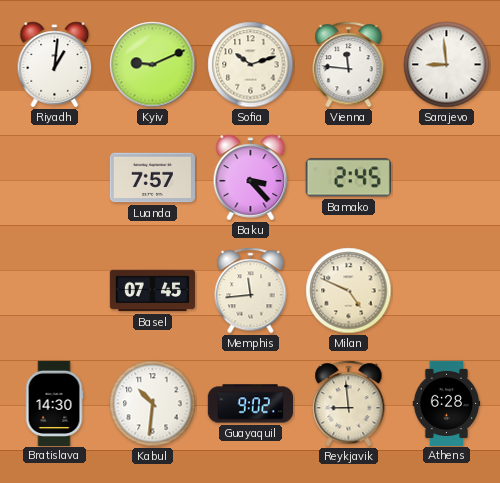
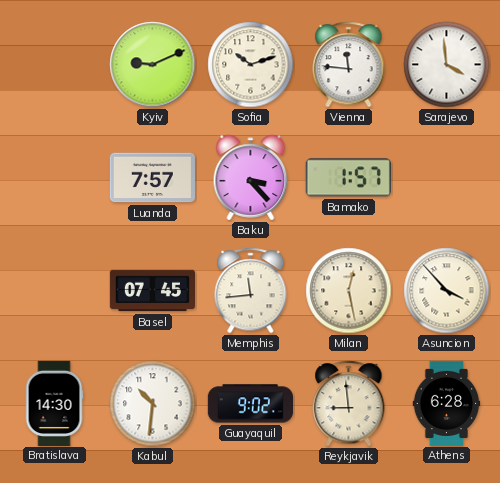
Riyadh: 1:01 -> none
Sarajevo: 8:59 -> 3:59
Bamako: 2:45 -> 1:57
Milan: 4:49 -> 12:28
Asuncion: none -> 3:53
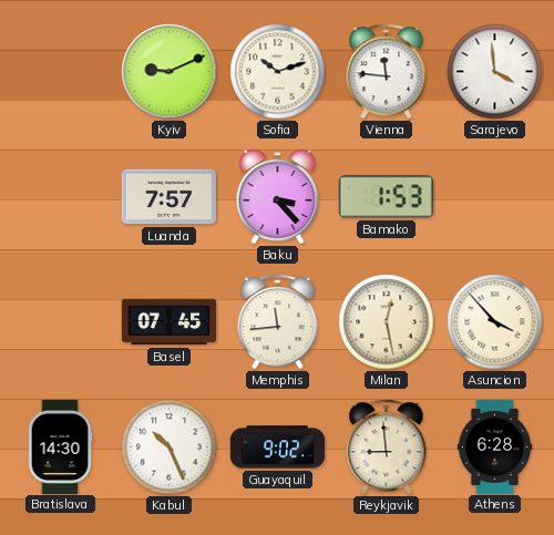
Bamako: 1:57 -> 1:53
Kabul: 10:31 -> 10:26
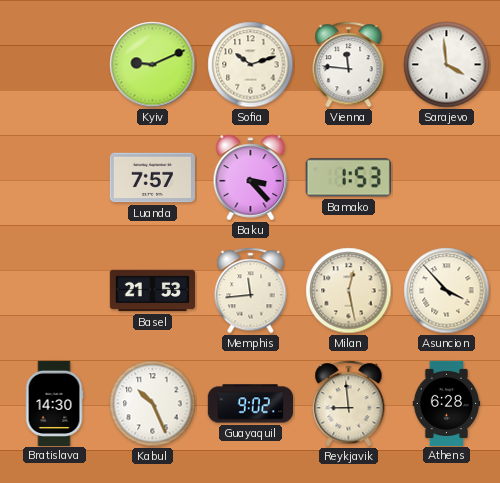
Basel: 07:45 -> 21:53
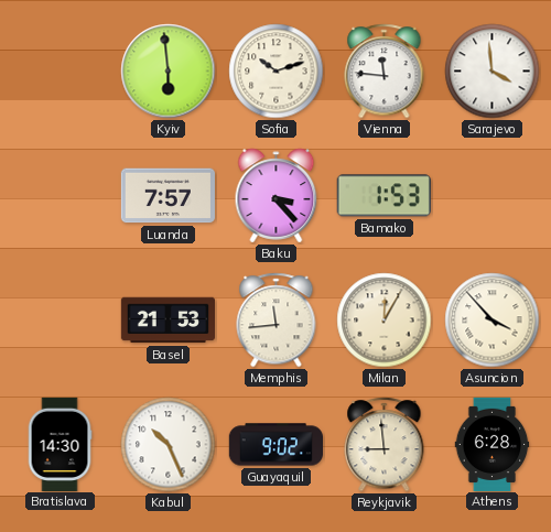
Kyiv: 9:11 -> 5:59
Milan: 12:28 -> 12:05
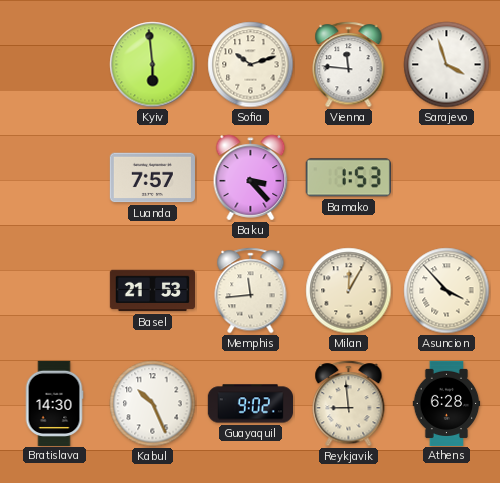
Sarajevo: 3:59 -> 3:57
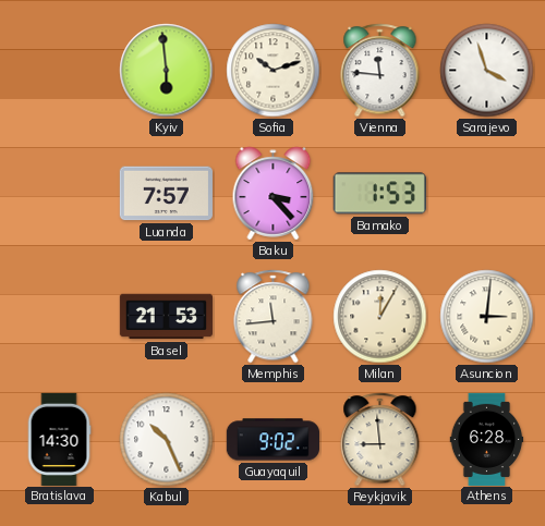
Asuncion: 3:53 -> 3:01
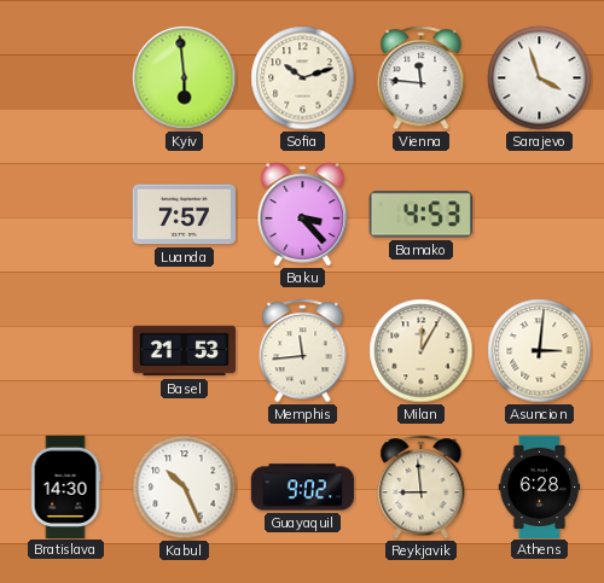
Bamako: 1:53 -> 4:53
